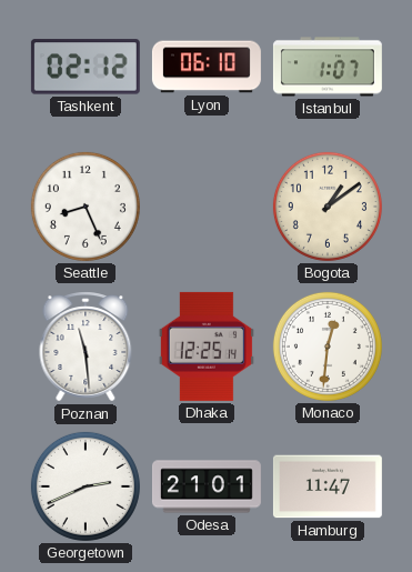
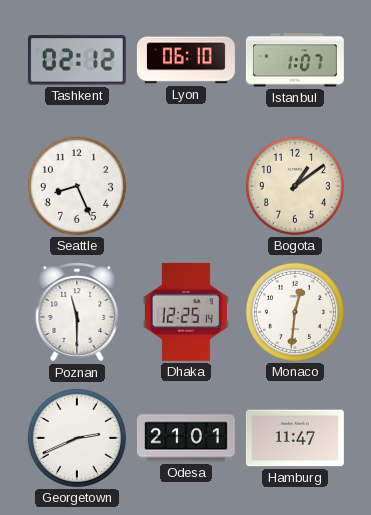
Poznan: 11:29 -> 11:30
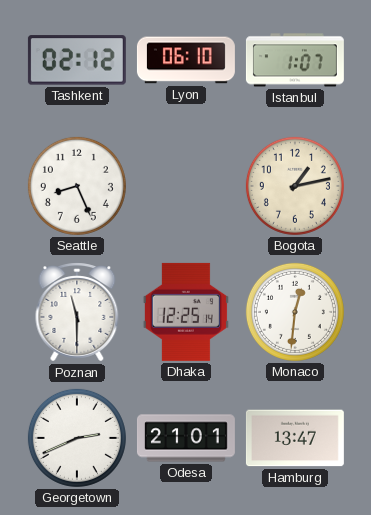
Bogota: 1:09 -> 1:13
Hamburg: 11:47 -> 13:47
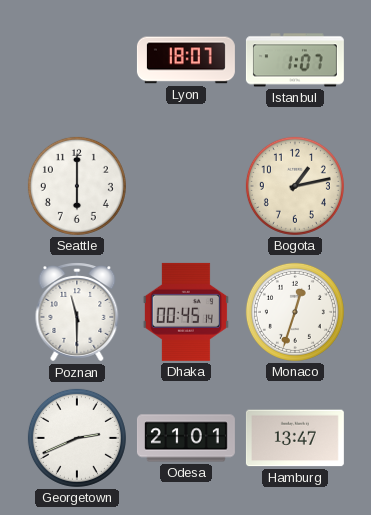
Tashkent: 02:12 -> none
Lyon: 06:10 -> 18:07
Seattle: 8:26 -> 6:00
Dhaka: 12:25 -> 00:45
Monaco: 12:31 -> 12:33
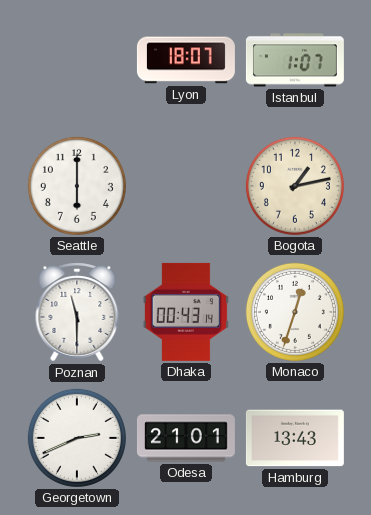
Dhaka: 00:45 -> 00:43
Hamburg: 13:47 -> 13:43
